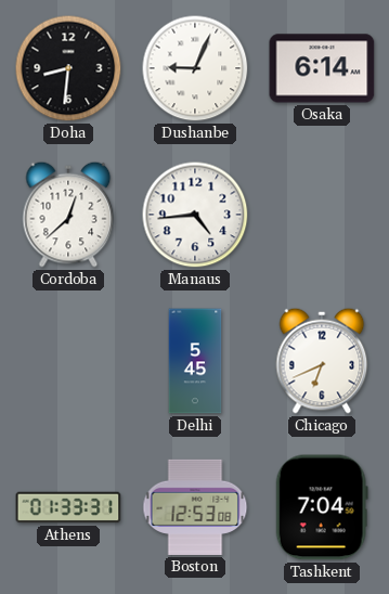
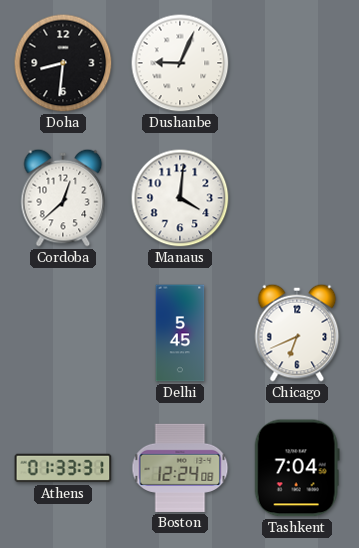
Osaka: 6:14 -> none
Manaus: 4:44 -> 4:01
Boston: 12:53 -> 12:24
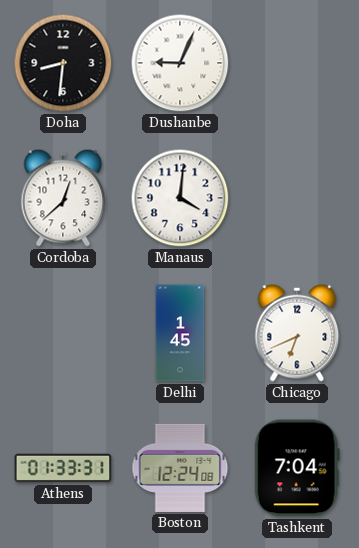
Delhi: 5:45 -> 1:45
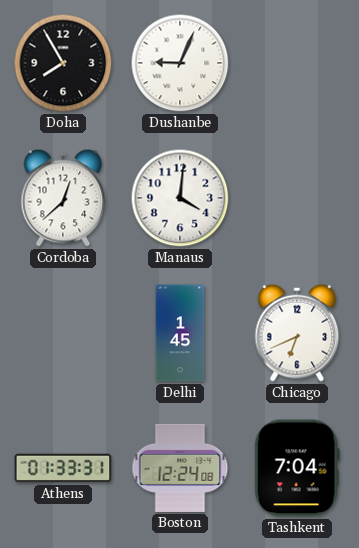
Doha: 8:31 -> 7:55
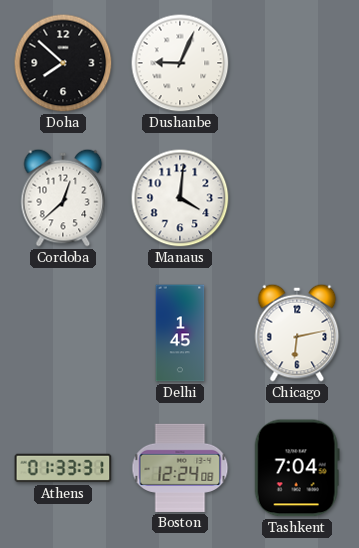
Doha: 7:55 -> 7:52
Chicago: 6:41 -> 6:13
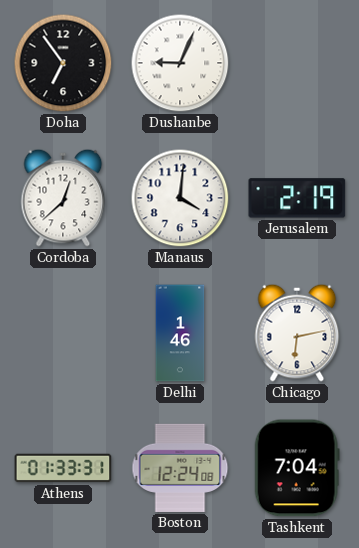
Doha: 7:52 -> 6:54
Jerusalem: none -> 2:19
Delhi: 1:45 -> 1:46
